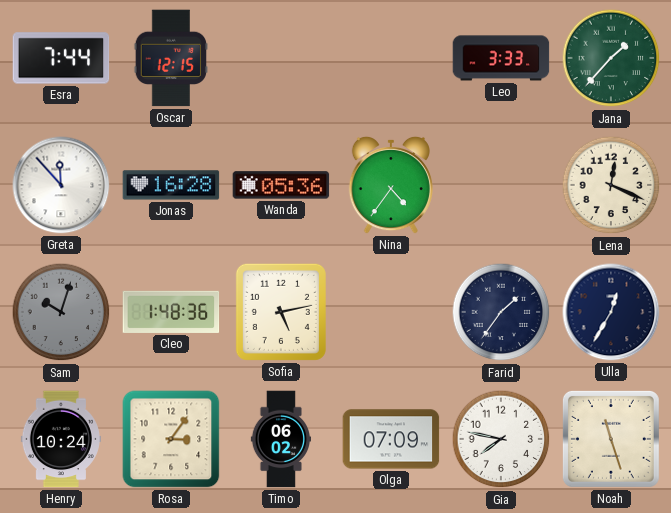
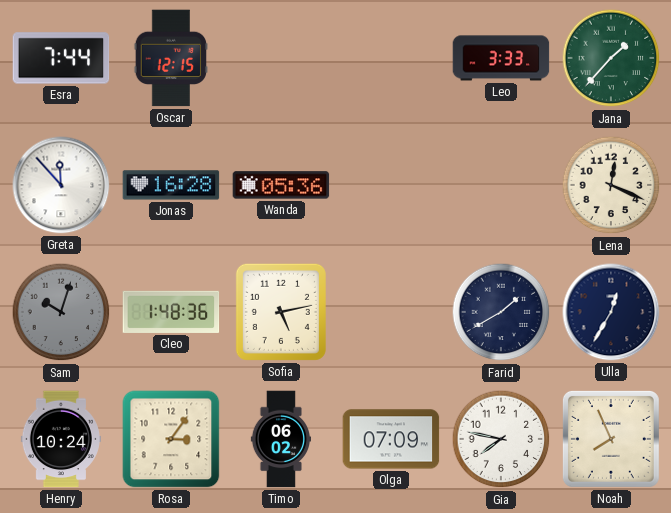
Nina: 4:36 -> none
Farid: 1:36 -> 1:40
Noah: 11:27 -> 7:56
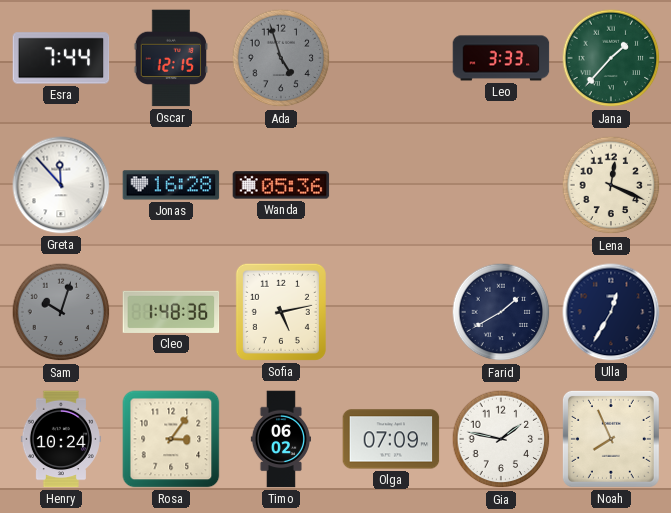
Ada: none -> 4:57
Gia: 7:47 -> 1:47
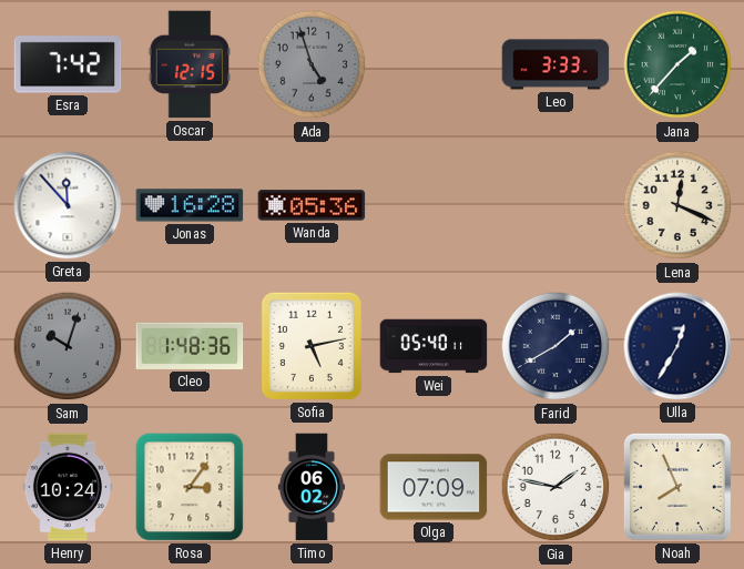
Esra: 7:44 -> 7:42
Wei: none -> 05:40
